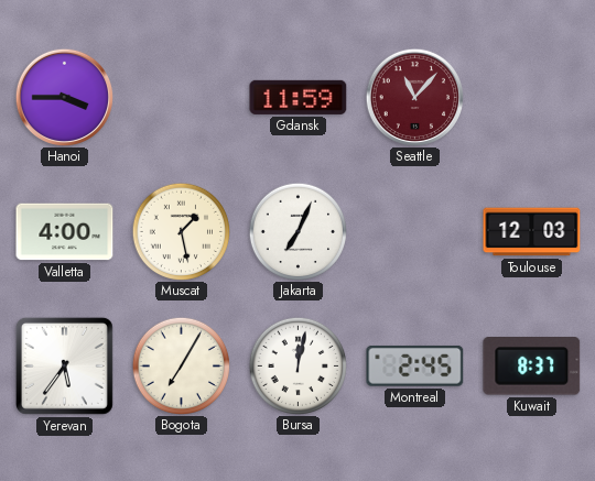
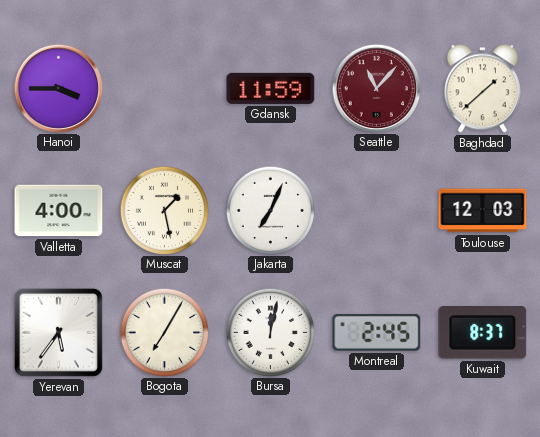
Baghdad: none -> 1:38
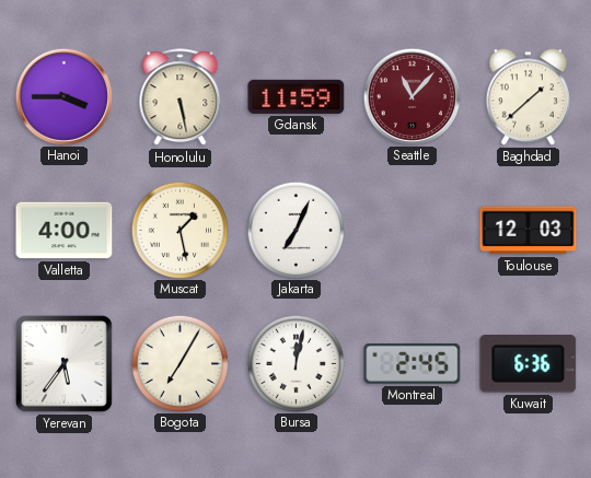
Honolulu: none -> 5:28
Kuwait: 8:37 -> 6:36
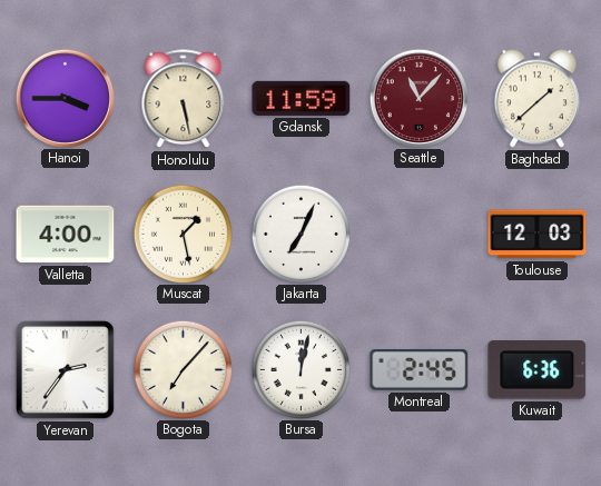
Yerevan: 5:36 -> 2:36
Bogota: 7:05 -> 7:07
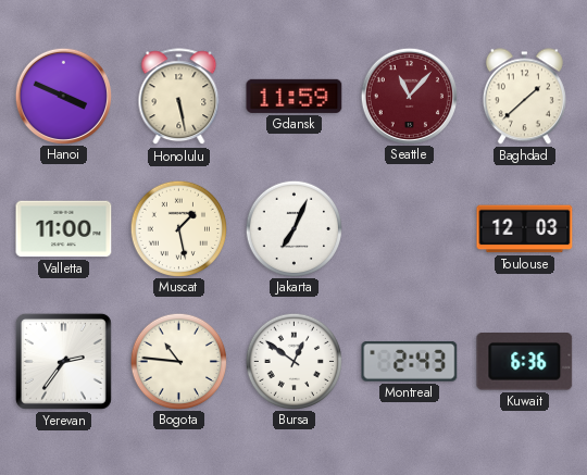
Hanoi: 3:45 -> 3:49
Valletta: 4:00 -> 11:00
Bogota: 7:07 -> 10:46
Bursa: 12:02 -> 12:51
Montreal: 2:45 -> 2:43
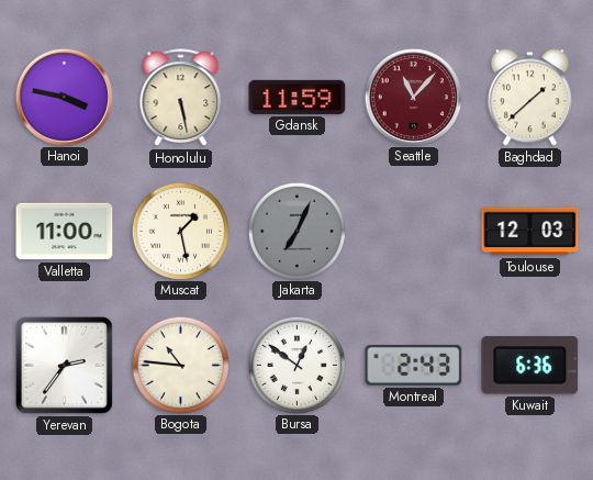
Hanoi: 3:49 -> 3:47
Jakarta dial: white -> grey
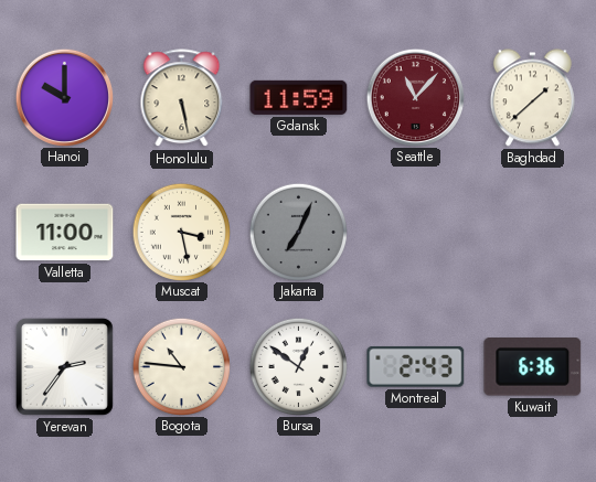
Hanoi: 3:47 -> 10:00
Muscat: 1:28 -> 3:28
Toulouse: 12:03 -> none
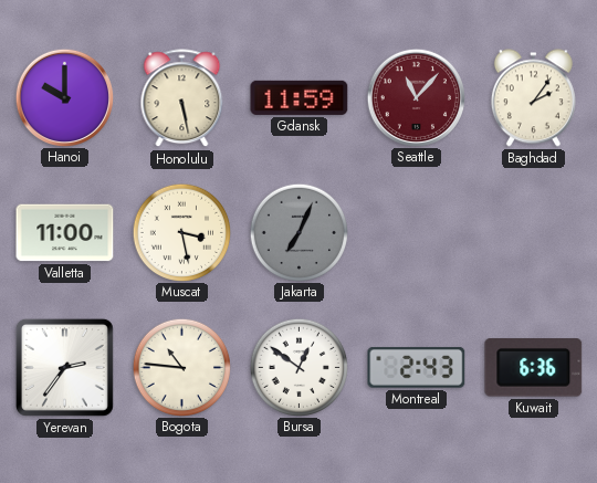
Baghdad: 1:38 -> 2:06
